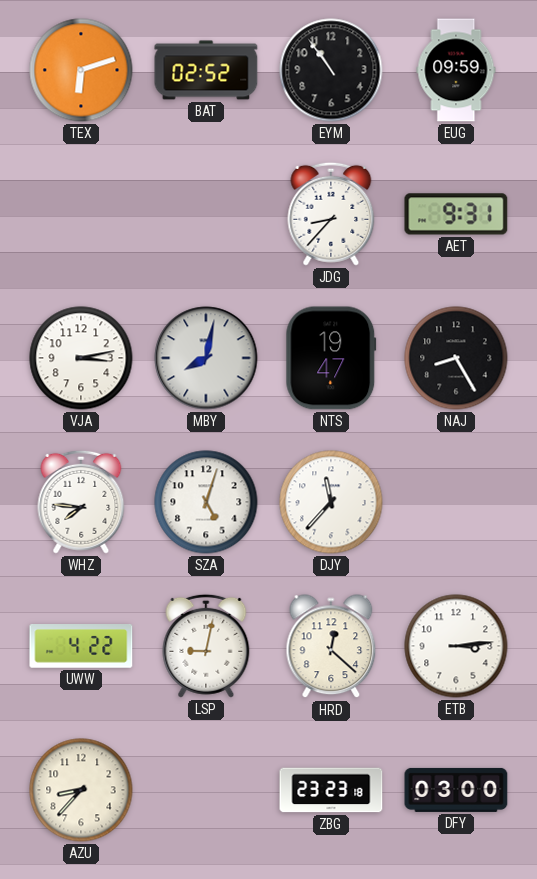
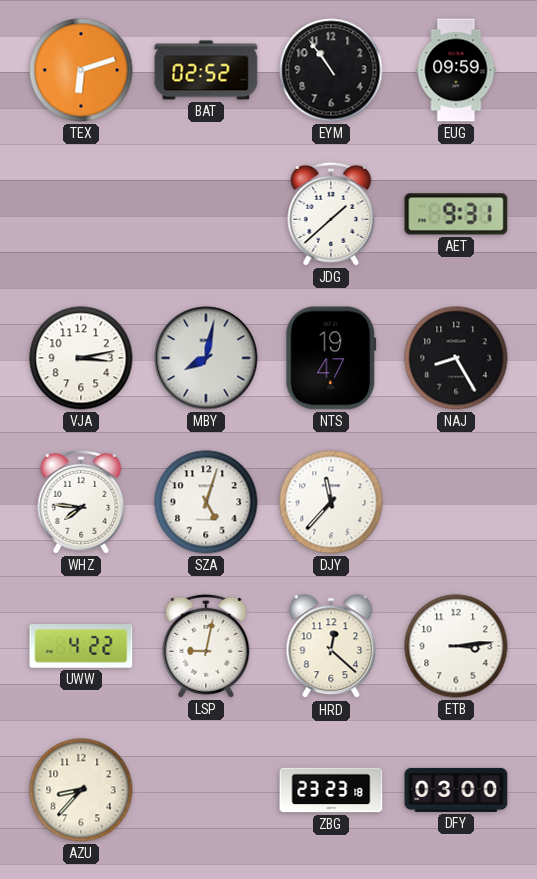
JDG: 8:37 -> 1:38
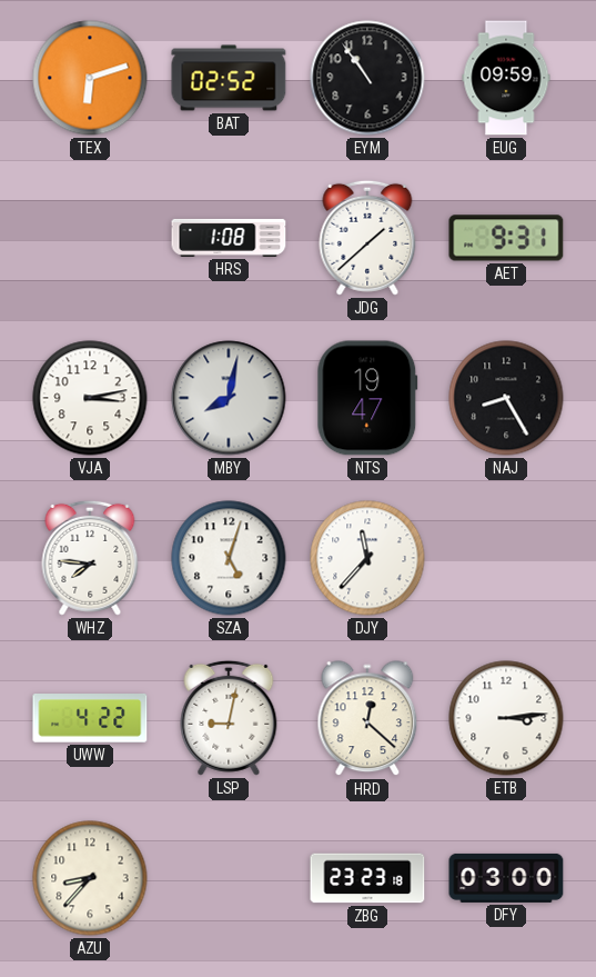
HRS: none -> 1:08
